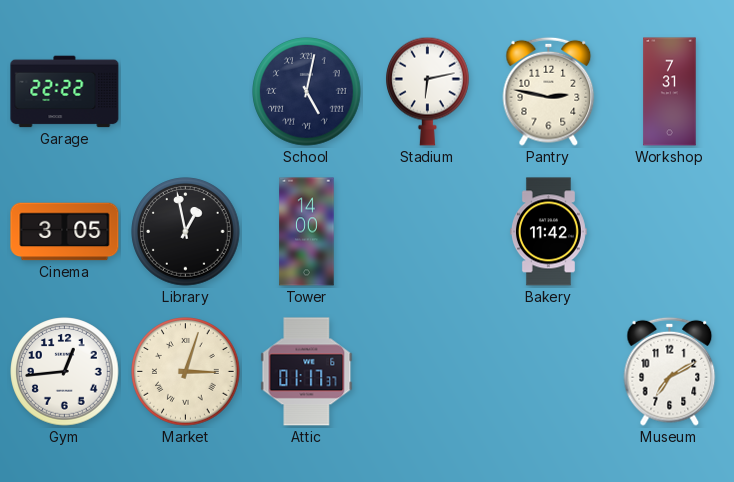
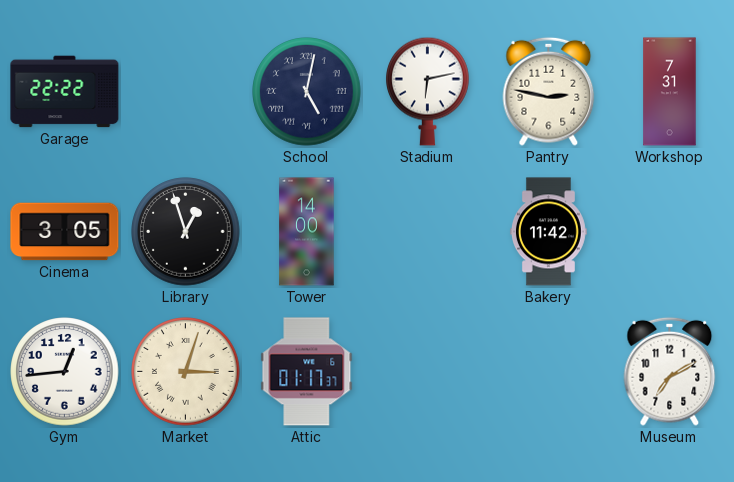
Library: 12:58 -> 12:57
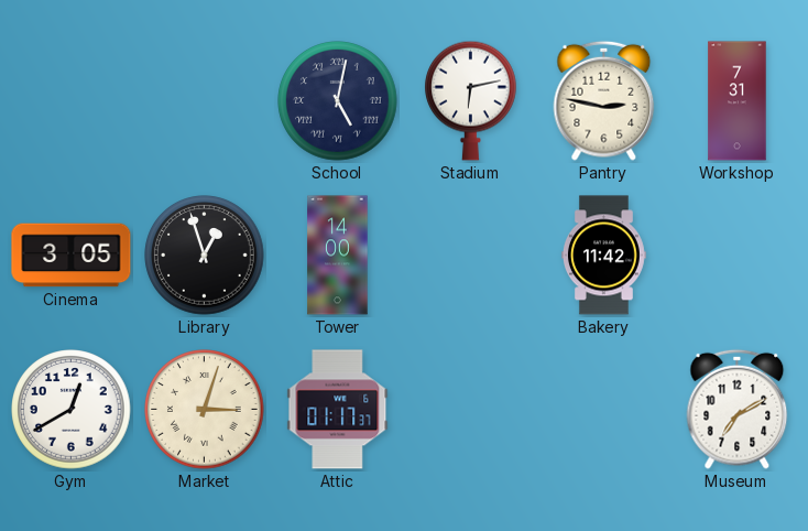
Garage: 22:22 -> none
Gym: 12:44 -> 12:40
